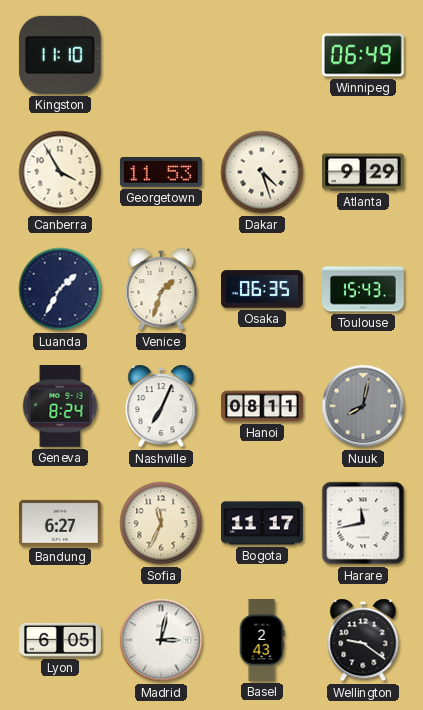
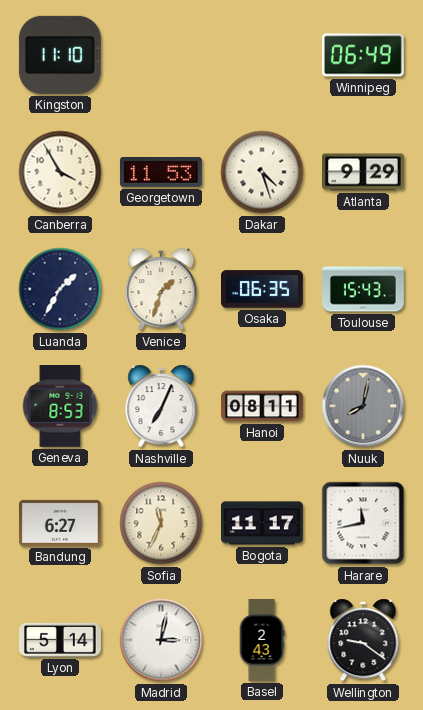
Geneva: 8:24 -> 8:53
Lyon: 6:05 -> 5:14
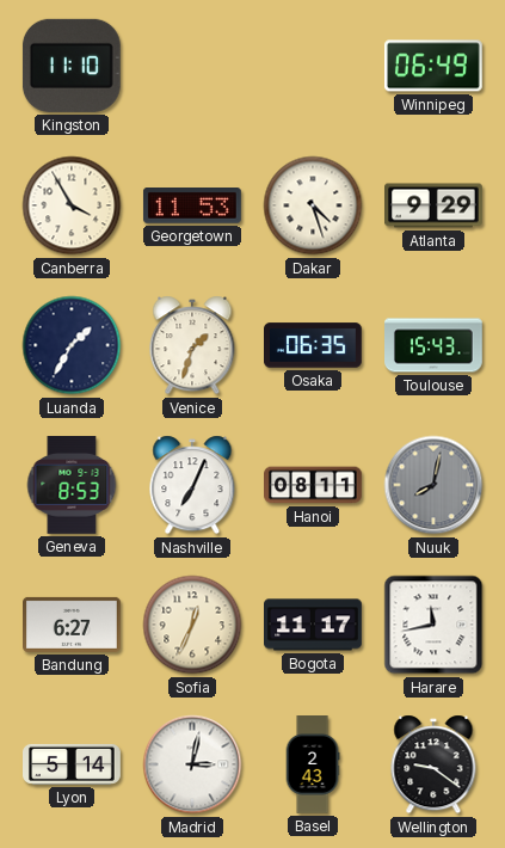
Sofia: 11:34 -> 12:34
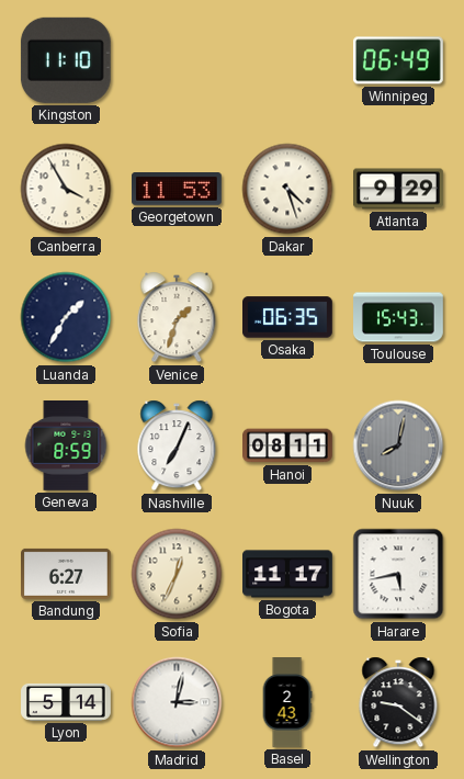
Geneva: 8:53 -> 8:59
Harare: 11:43 -> 5:43
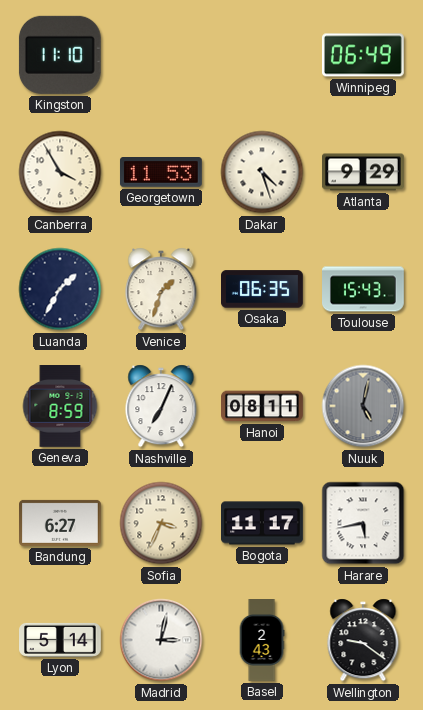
Nuuk: 8:02 -> 5:02
Sofia: 12:34 -> 3:34
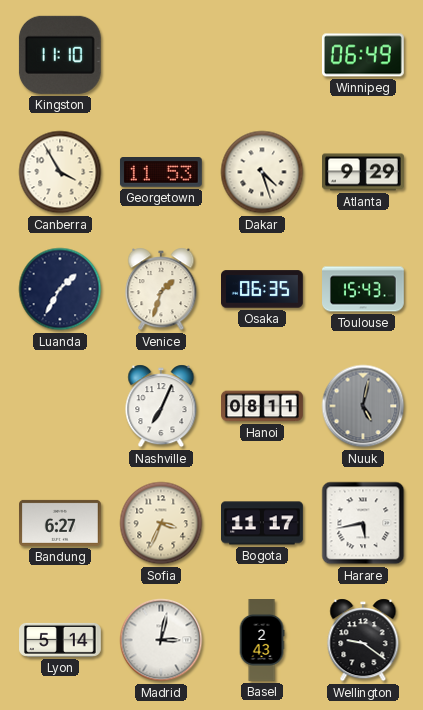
Geneva: 8:59 -> none
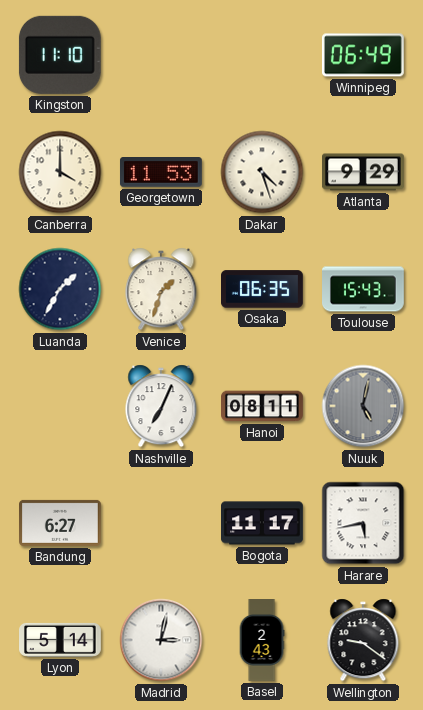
Canberra: 3:55 -> 4:00
Sofia: 3:34 -> none
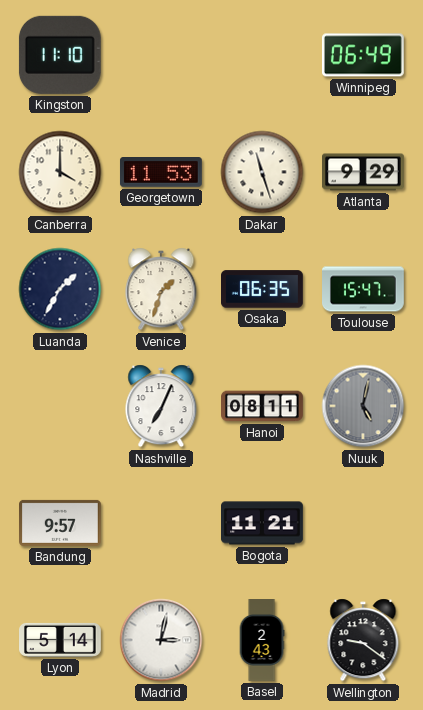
Dakar: 4:27 -> 11:27
Toulouse: 15:43 -> 15:47
Bandung: 6:27 -> 9:57
Bogota: 11:17 -> 11:21
Harare: 5:43 -> none
